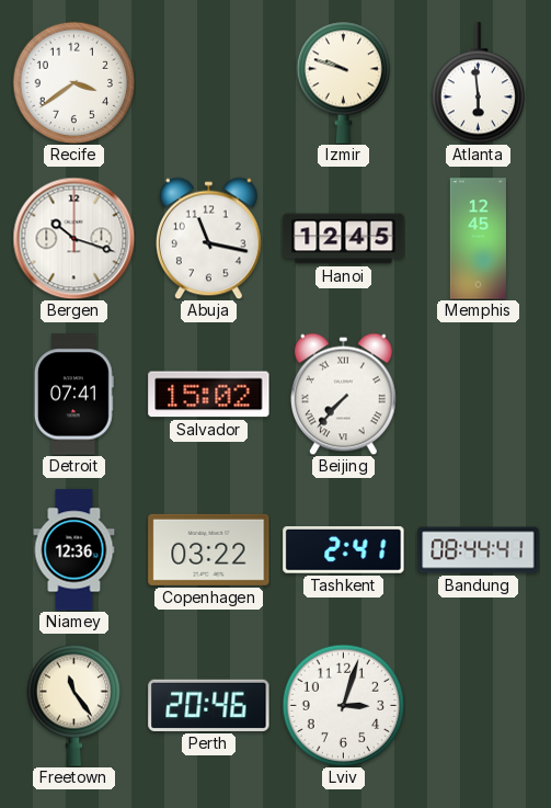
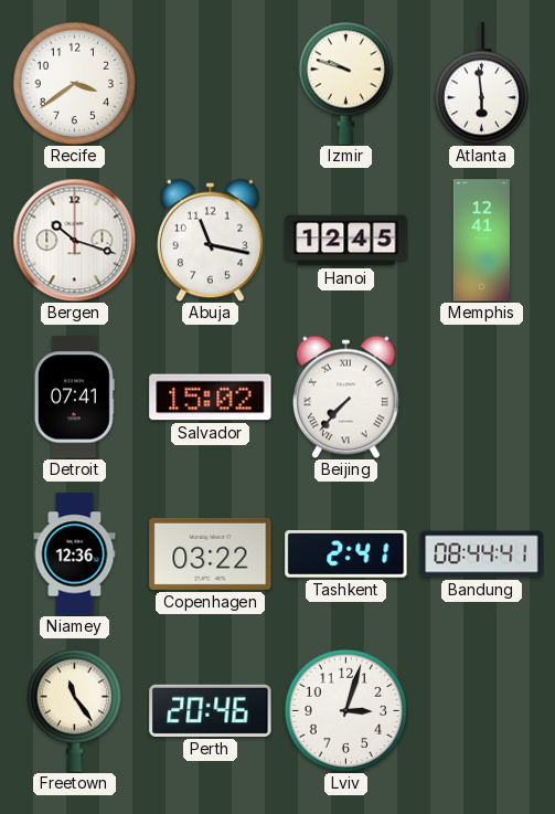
Memphis: 12:45 -> 12:41
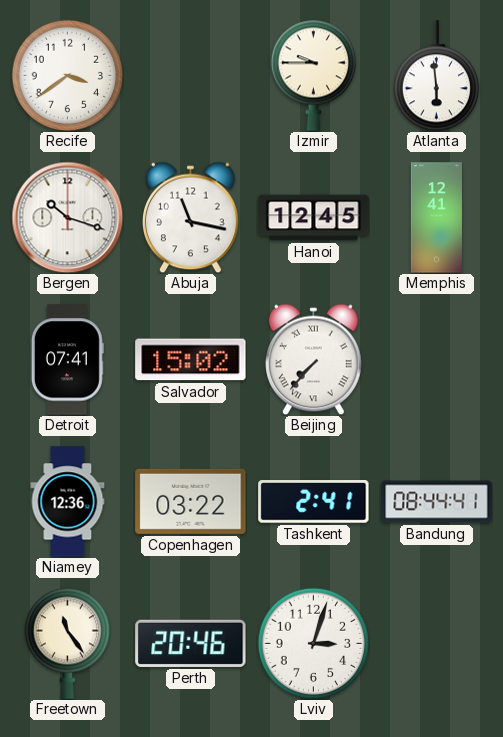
Izmir: 9:48 -> 9:45
